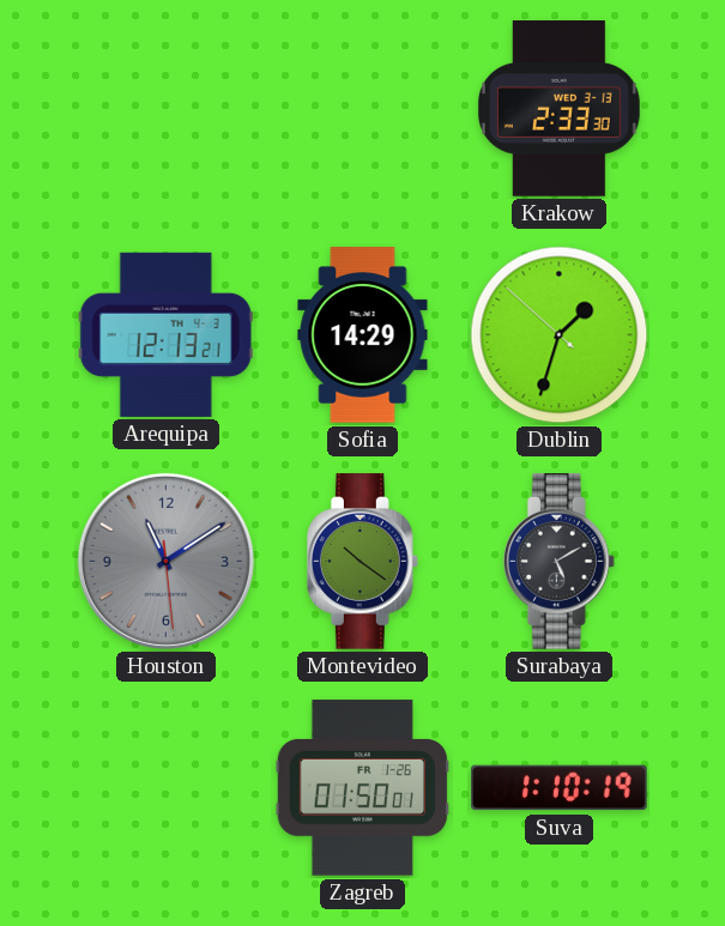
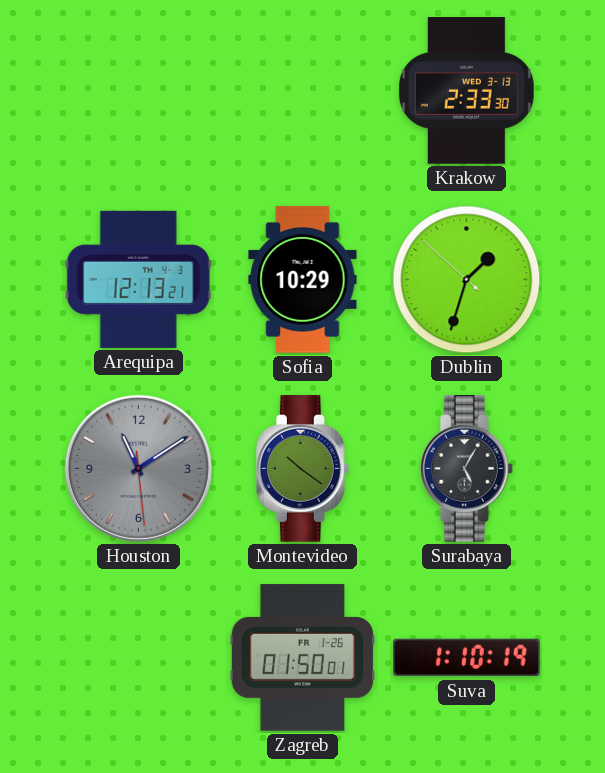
Sofia: 14:29 -> 10:29
Surabaya: 5:10 -> 5:05
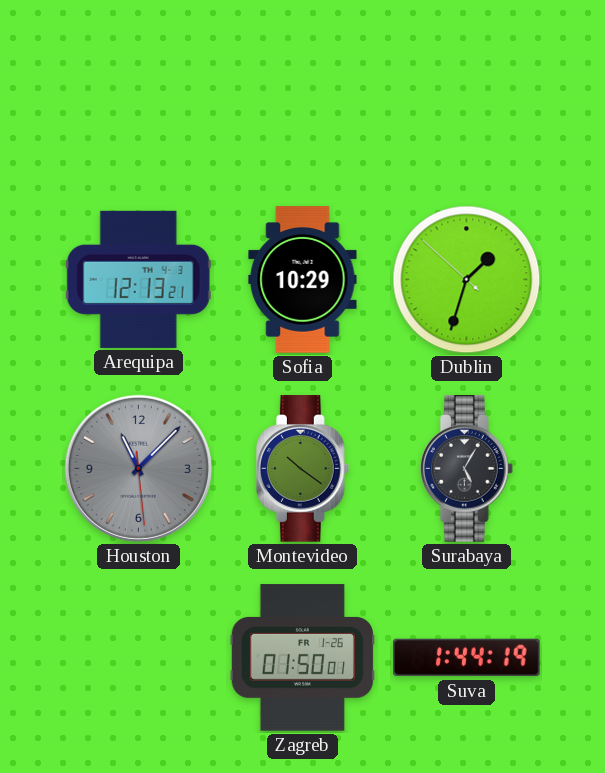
Krakow: 2:33 -> none
Houston: 11:09 -> 11:07
Suva: 1:10 -> 1:44
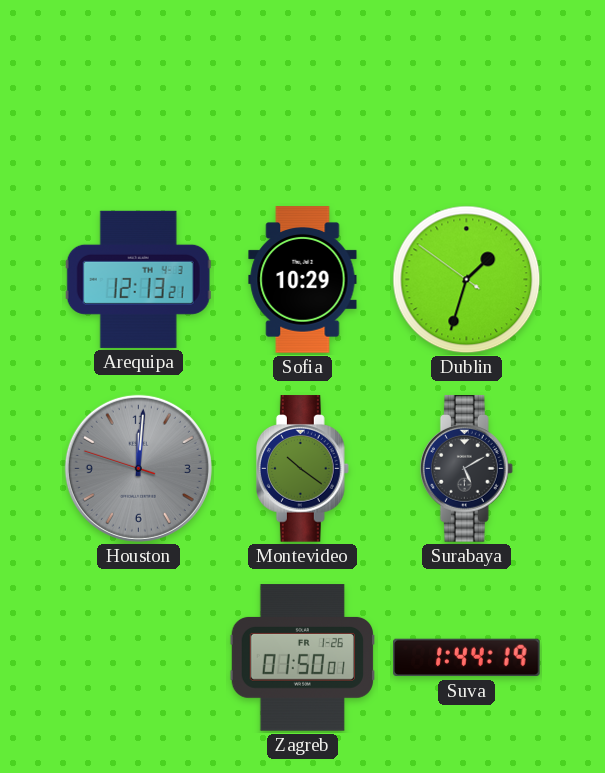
Dublin: 1:32:52 -> 1:32:51
Houston: 11:07 -> 12:00
Surabaya: 5:05 -> 5:10
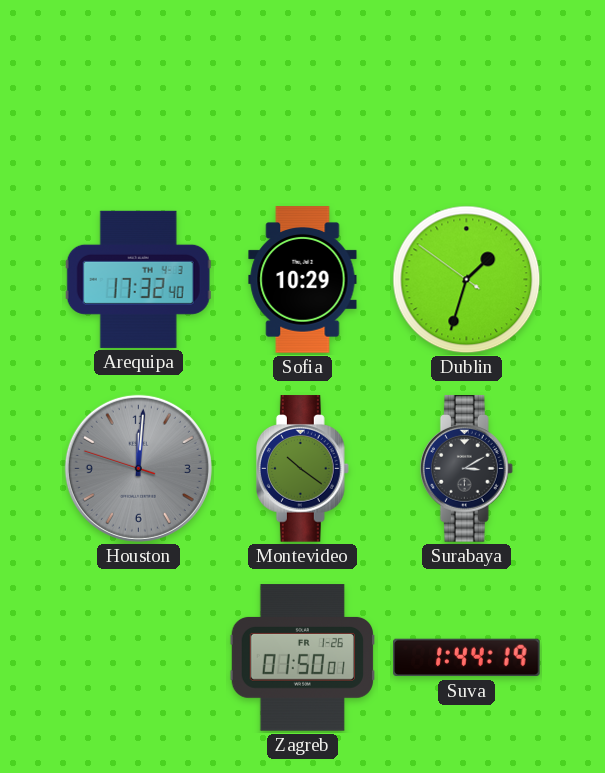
Arequipa: 12:13 -> 17:32
Surabaya: 5:10 -> 3:10
